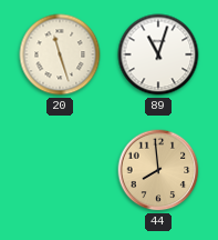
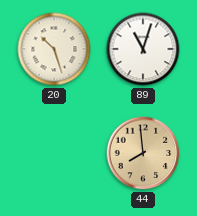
20: 11:27 -> 10:27
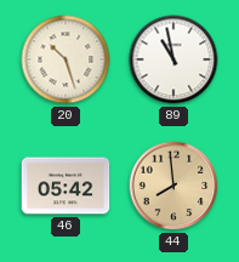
89: 11:03 -> 10:58
46: none -> 05:42
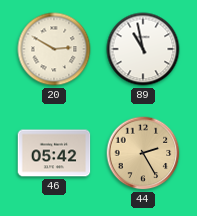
20: 10:27 -> 2:50
44: 7:59 -> 2:25
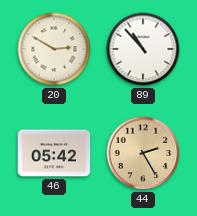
89: 10:58 -> 10:53
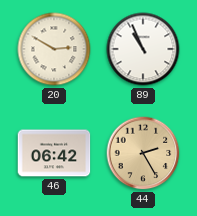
89: 10:53 -> 10:56
46: 05:42 -> 06:42
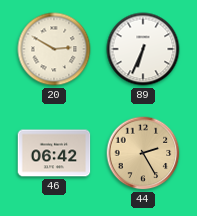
89: 10:56 -> 6:34
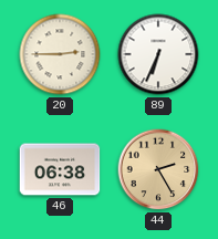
20: 2:50 -> 2:45
46: 06:42 -> 06:38
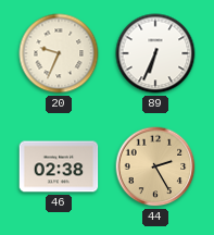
20: 2:45 -> 9:34
46: 06:38 -> 02:38
